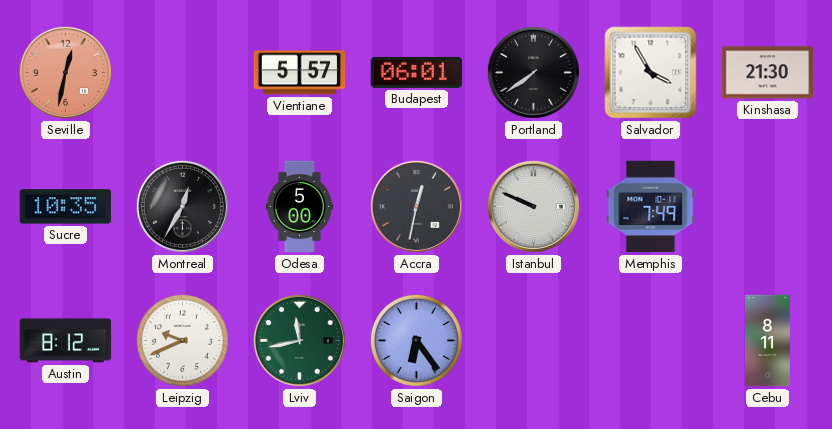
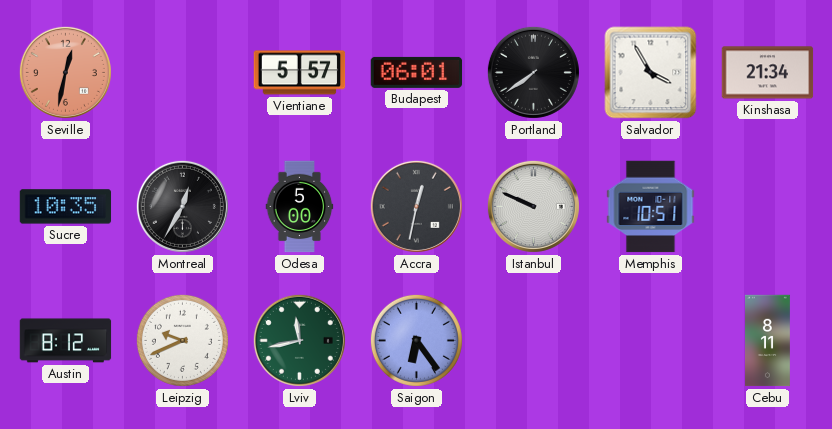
Kinshasa: 21:30 -> 21:34
Memphis: 7:49 -> 10:51
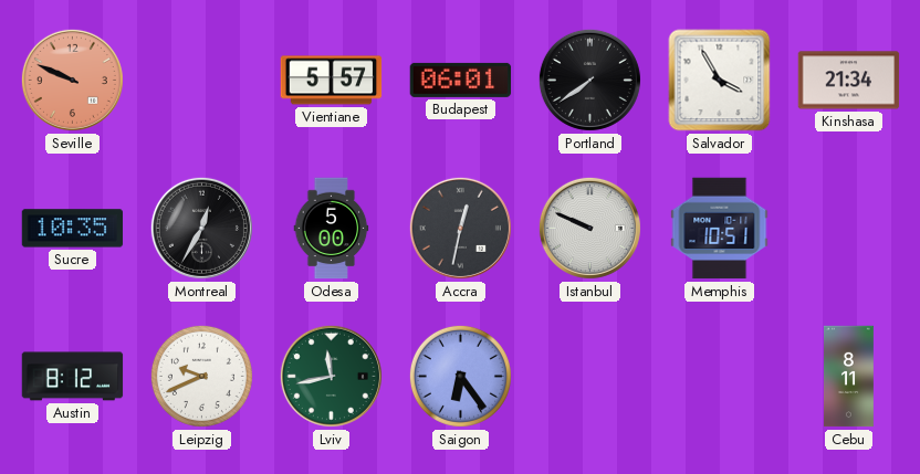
Seville: 12:32 -> 9:49
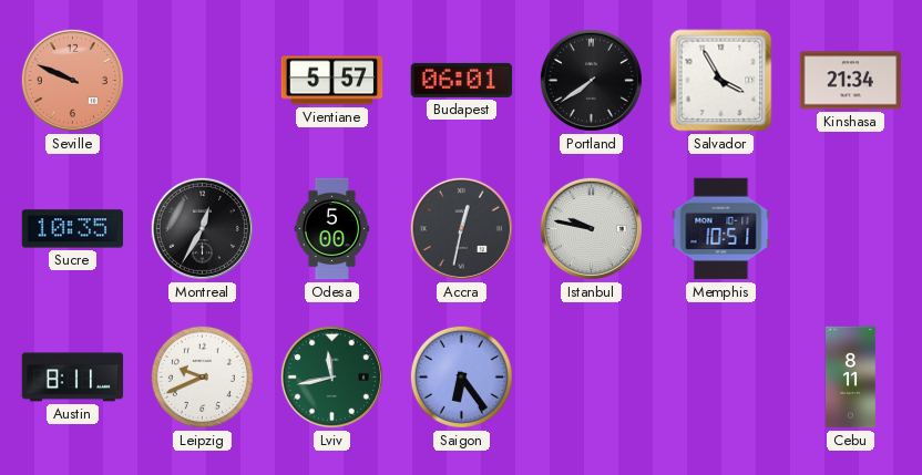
Istanbul: 9:49 -> 9:47
Austin: 8:12 -> 8:11
